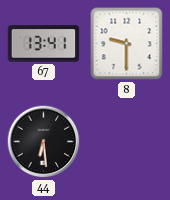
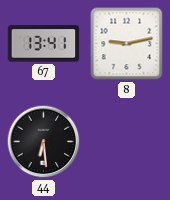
8: 9:30 -> 9:13
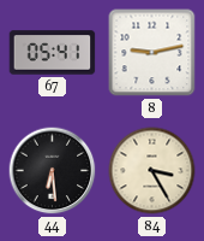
67: 13:41 -> 05:41
84: none -> 3:25
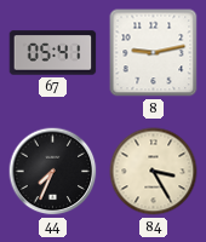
44: 6:29 -> 7:34
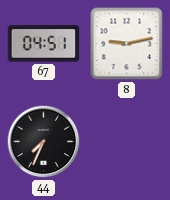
67: 05:41 -> 04:51
84: 3:25 -> none
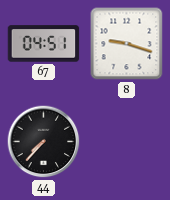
8: 9:13 -> 9:18
44: 7:34 -> 7:37
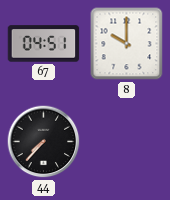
8: 9:18 -> 10:00
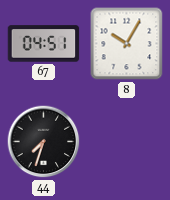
8: 10:00 -> 10:05
44: 7:37 -> 7:33
